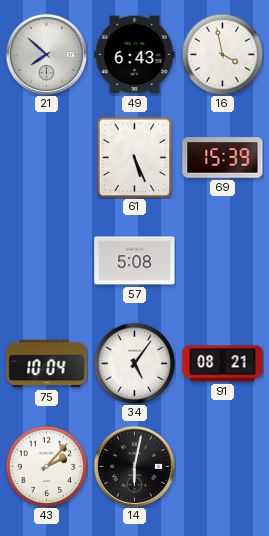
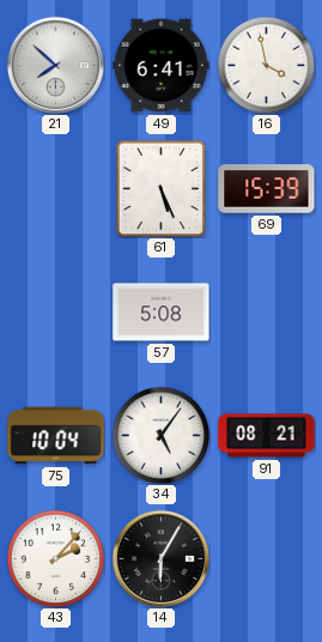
49: 6:43 -> 6:41
14: 6:02 -> 6:05
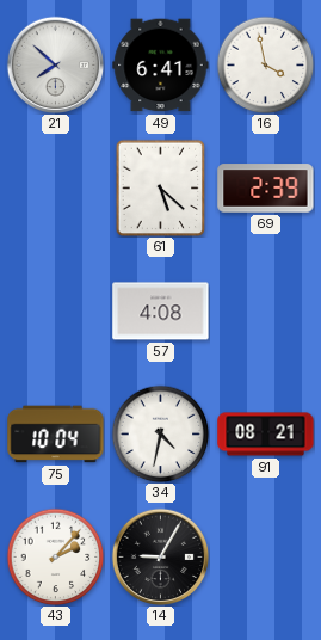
61: 5:26 -> 5:22
69: 15:39 -> 2:39
57: 5:08 -> 4:08
34: 5:06 -> 4:32
14: 6:05 -> 9:05
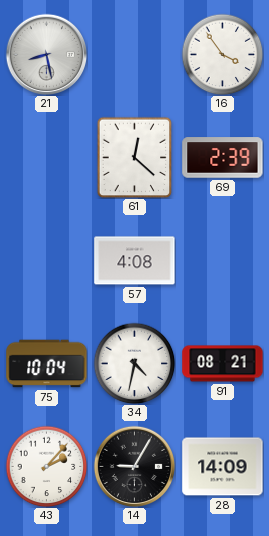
21: 7:52 -> 8:28
49: 6:41 -> none
16: 3:58 -> 3:54
61: 5:22 -> 12:22
28: none -> 14:09
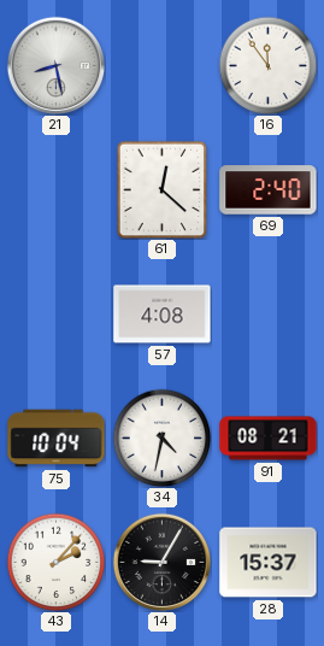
16: 3:54 -> 11:54
69: 2:39 -> 2:40
28: 14:09 -> 15:37
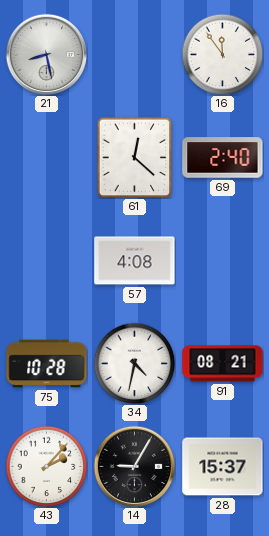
75: 10:04 -> 10:28
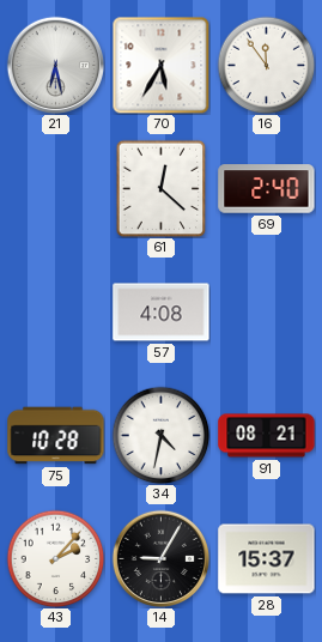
21: 8:28 -> 6:28
70: none -> 5:35
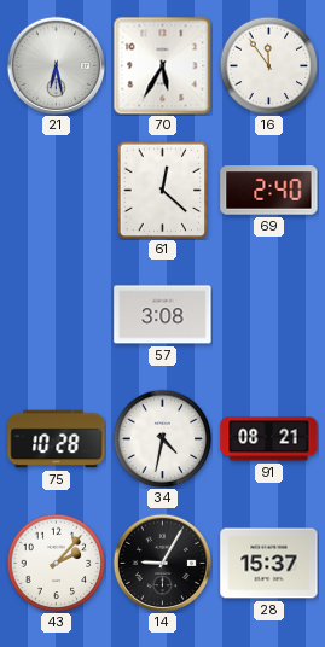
57: 4:08 -> 3:08
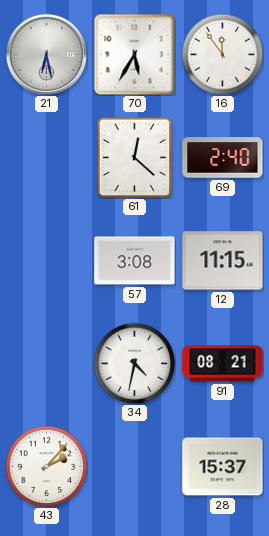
12: none -> 11:15
75: 10:28 -> none
14: 9:05 -> none
